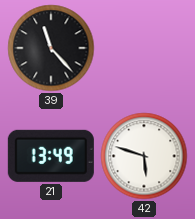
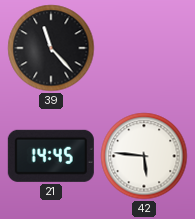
21: 13:49 -> 14:45
42: 5:48 -> 5:46
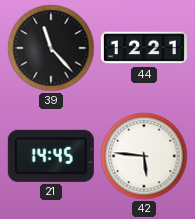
44: none -> 12:21
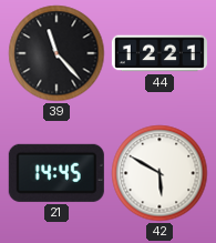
42: 5:46 -> 5:50
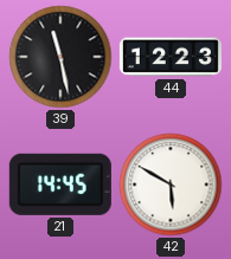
39: 11:23 -> 11:28
44: 12:21 -> 12:23
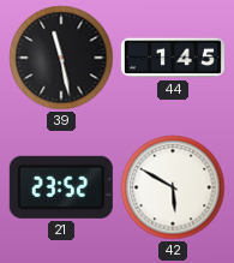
44: 12:23 -> 1:45
21: 14:45 -> 23:52
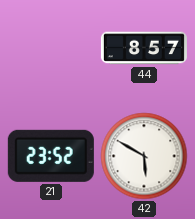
39: 11:28 -> none
44: 1:45 -> 8:57
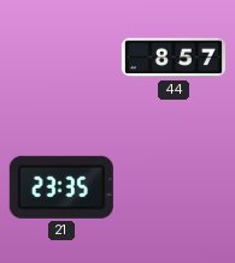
21: 23:52 -> 23:35
42: 5:50 -> none
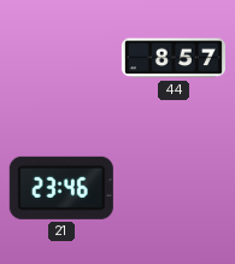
21: 23:35 -> 23:46
